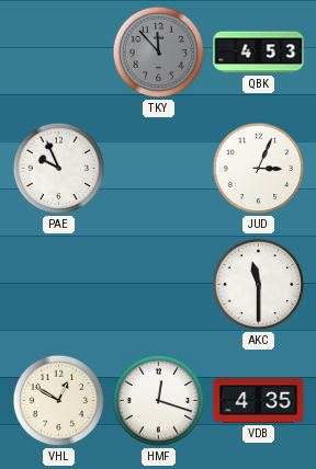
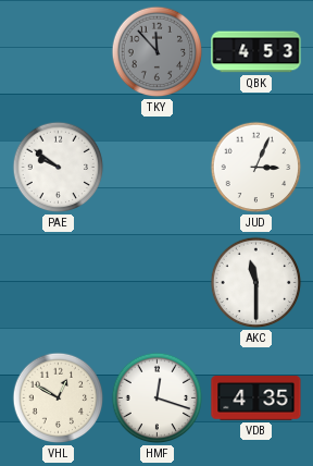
PAE: 9:56 -> 9:51
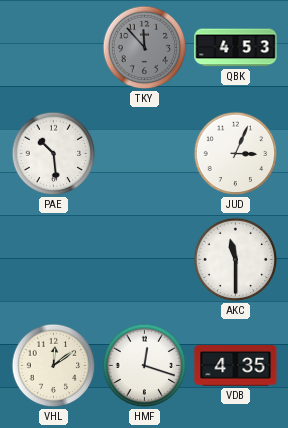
PAE: 9:51 -> 10:29
VHL: 12:50 -> 12:09
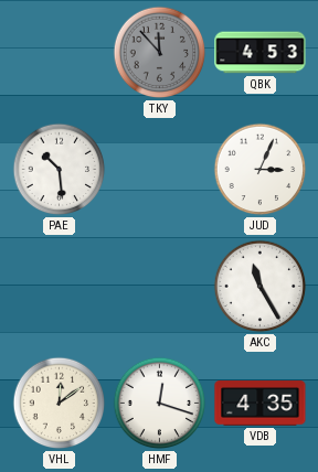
AKC: 11:30 -> 11:25
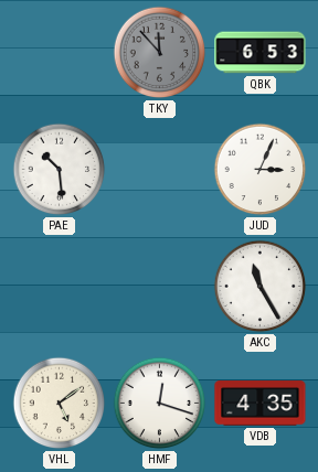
QBK: 4:53 -> 6:53
VHL: 12:09 -> 5:09
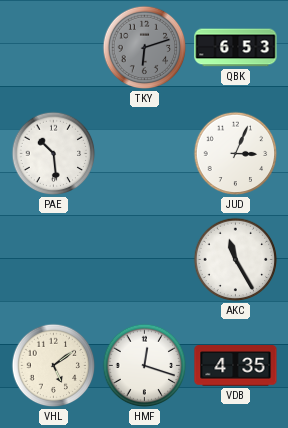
TKY: 11:53 -> 6:12
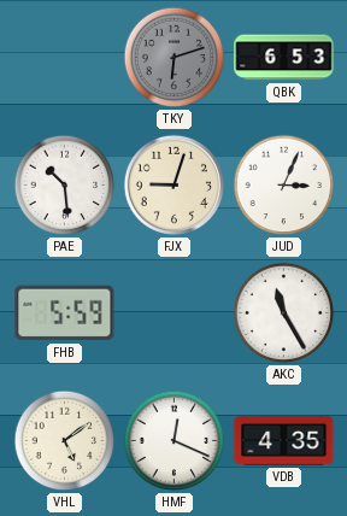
FJX: none -> 9:03
FHB: none -> 5:59
HMF: 12:18 -> 12:19
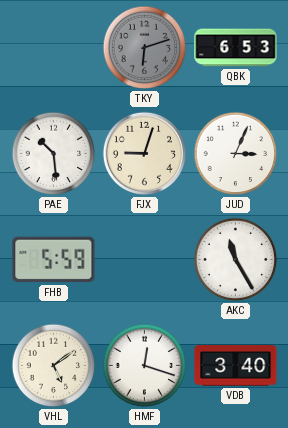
HMF: 12:19 -> 12:18
VDB: 4:35 -> 3:40
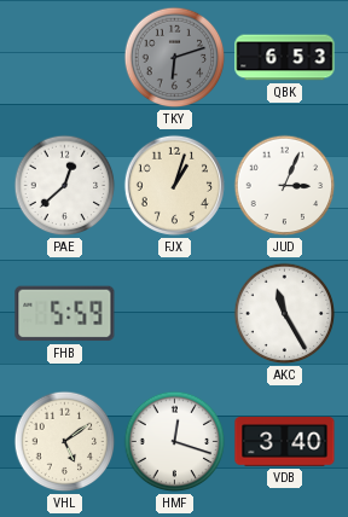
PAE: 10:29 -> 12:38
FJX: 9:03 -> 1:03
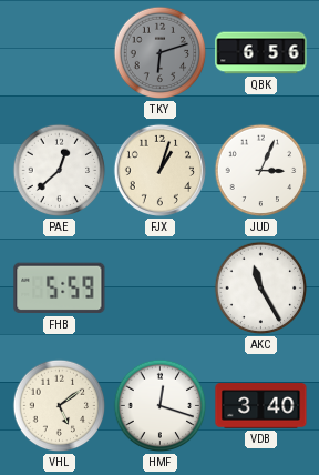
QBK: 6:53 -> 6:56
